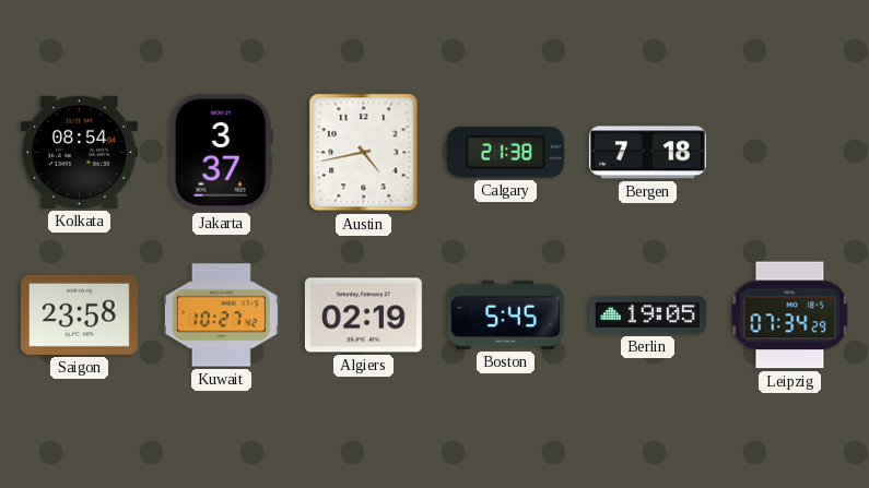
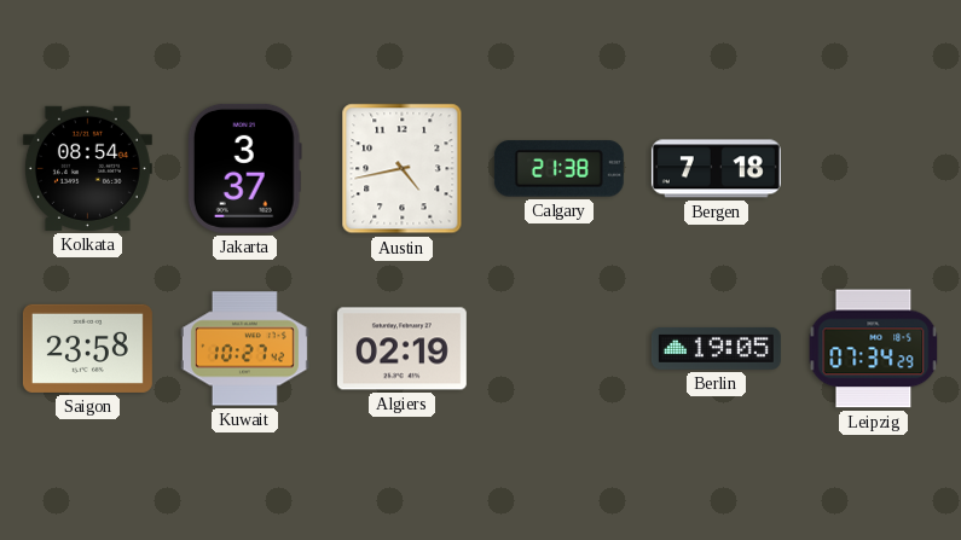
Boston: 5:45 -> none
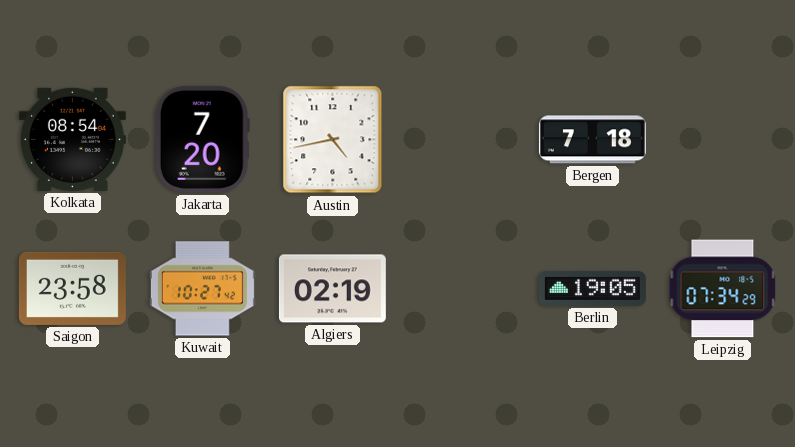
Jakarta: 3:37 -> 7:20
Calgary: 21:38 -> none
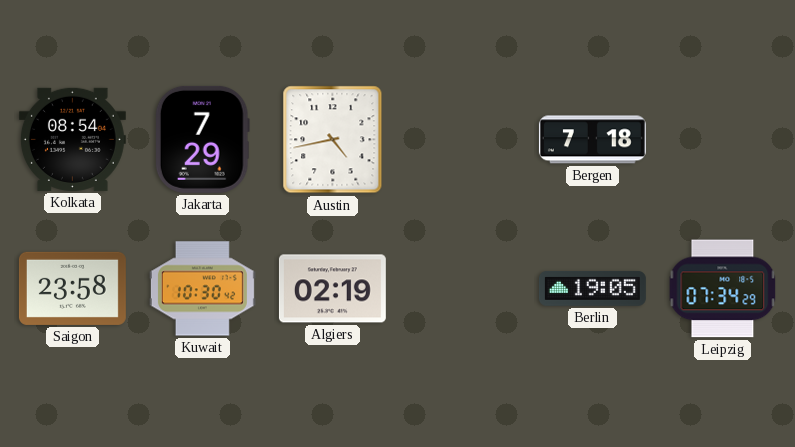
Jakarta: 7:20 -> 7:29
Kuwait: 10:27 -> 10:30
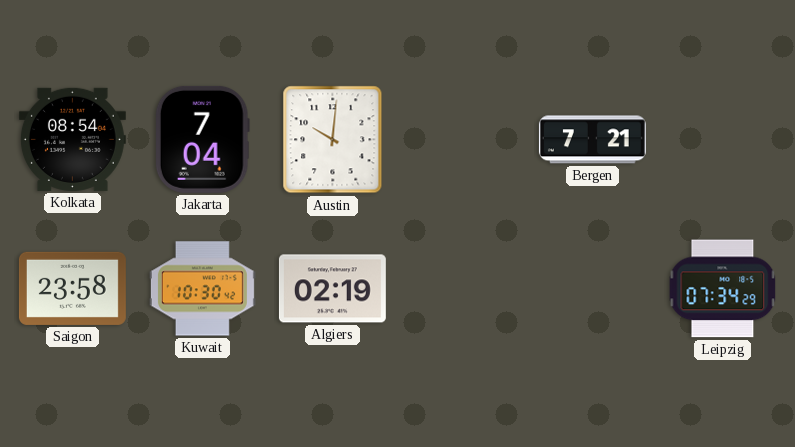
Jakarta: 7:29 -> 7:04
Austin: 4:43 -> 10:01
Bergen: 7:18 -> 7:21
Berlin: 19:05 -> none
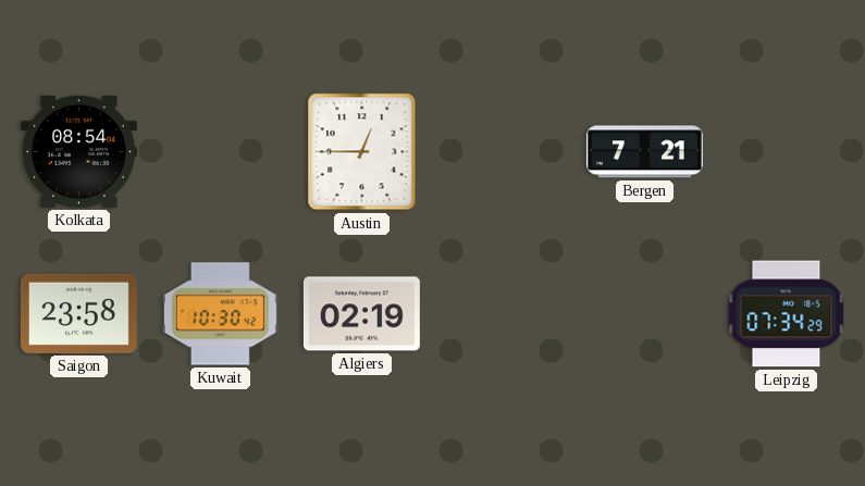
Jakarta: 7:04 -> none
Austin: 10:01 -> 12:45
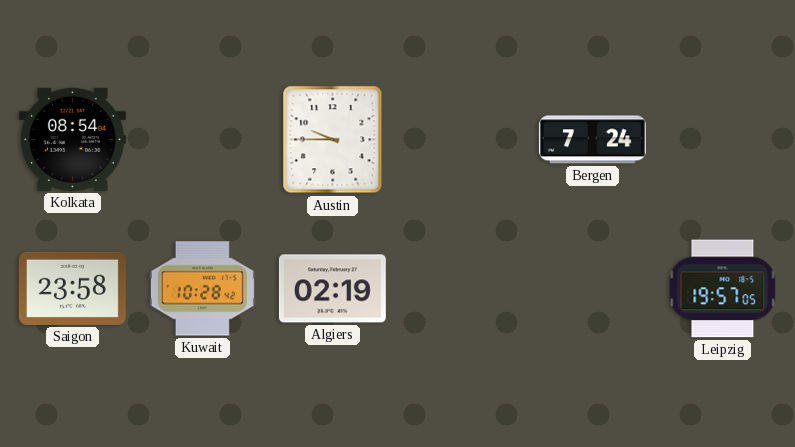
Austin: 12:45 -> 9:45
Bergen: 7:21 -> 7:24
Kuwait: 10:30 -> 10:28
Leipzig: 07:34 -> 19:57
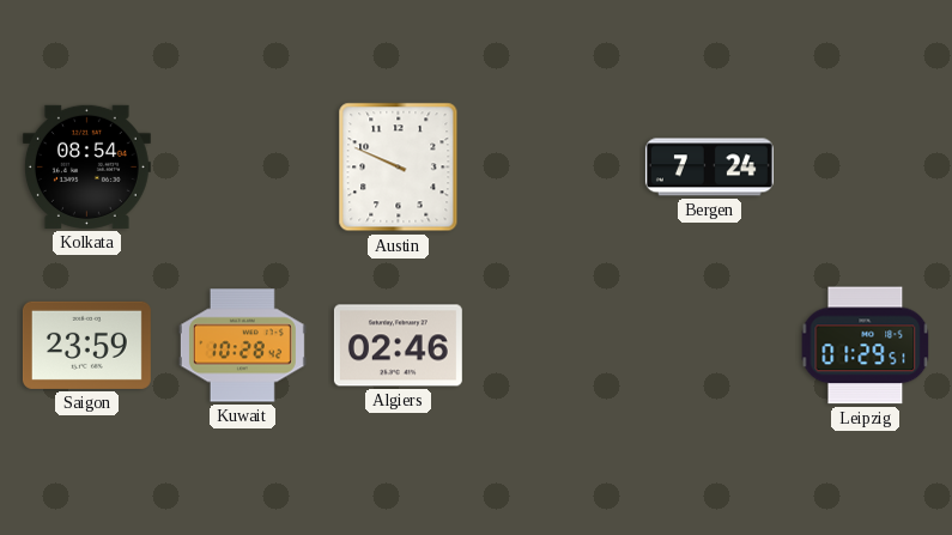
Austin: 9:45 -> 9:49
Saigon: 23:58 -> 23:59
Algiers: 02:19 -> 02:46
Leipzig: 19:57 -> 01:29
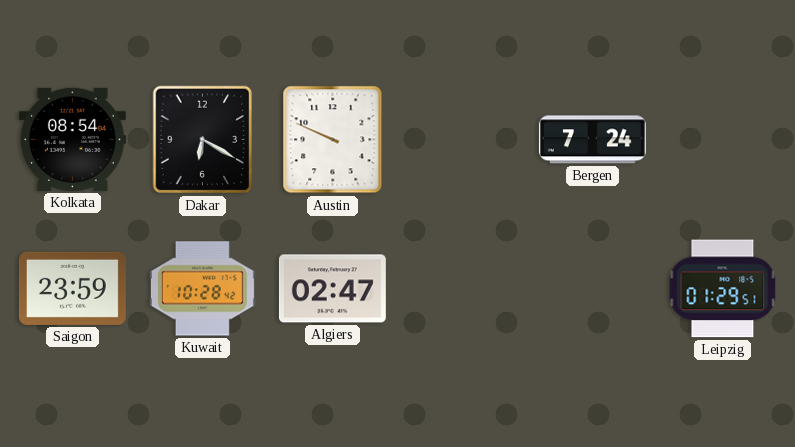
Dakar: none -> 6:20
Algiers: 02:46 -> 02:47
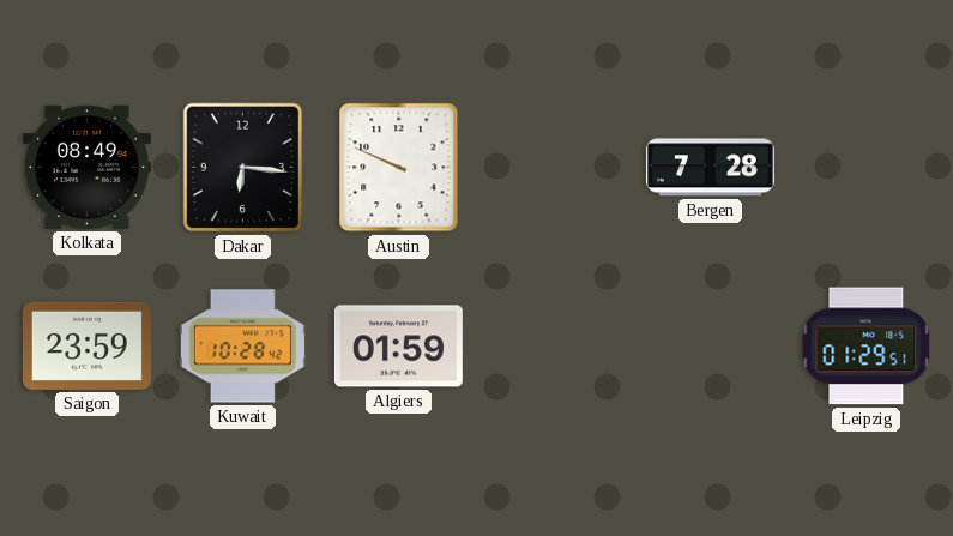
Kolkata: 08:54 -> 08:49
Dakar: 6:20 -> 6:16
Bergen: 7:24 -> 7:28
Algiers: 02:47 -> 01:59
